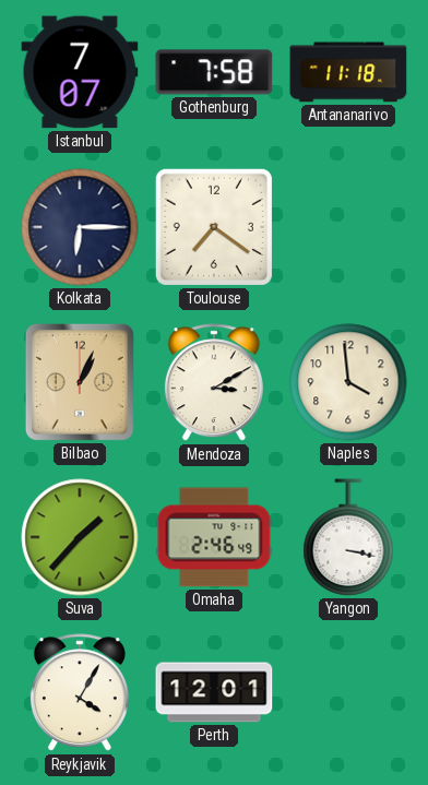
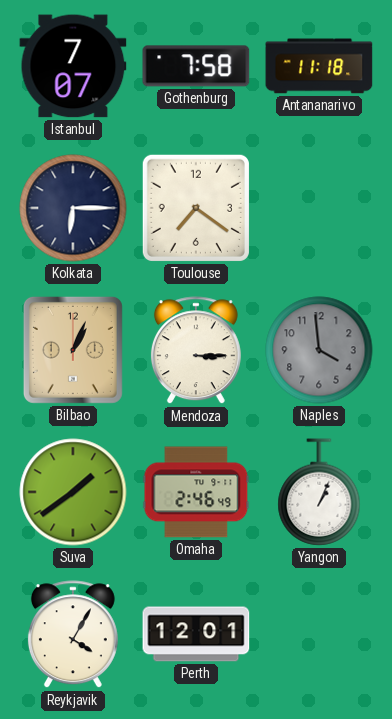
Mendoza: 3:10 -> 3:15
Naples dial: cream -> grey
Suva: 1:37 -> 1:39
Yangon: 3:17 -> 1:04
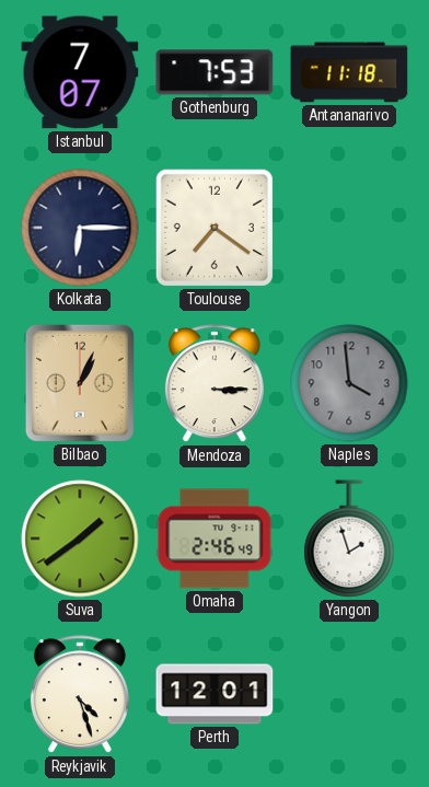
Gothenburg: 7:58 -> 7:53
Yangon: 1:04 -> 1:57
Reykjavik: 4:05 -> 4:27
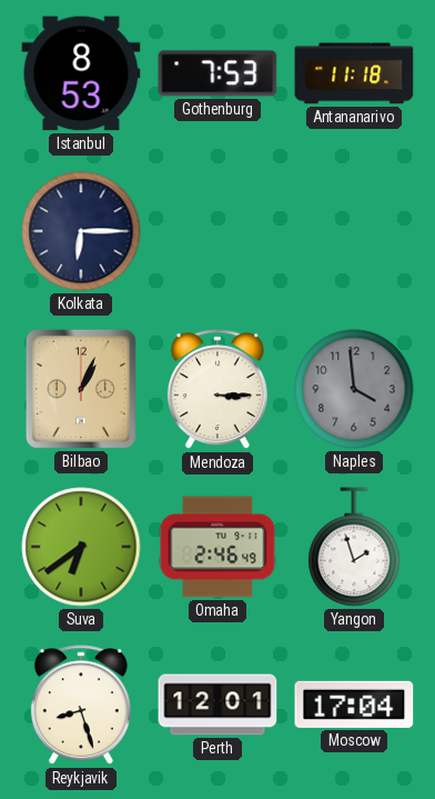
Istanbul: 7:07 -> 8:53
Toulouse: 7:21 -> none
Suva: 1:39 -> 6:39
Reykjavik: 4:27 -> 8:27
Moscow: none -> 17:04
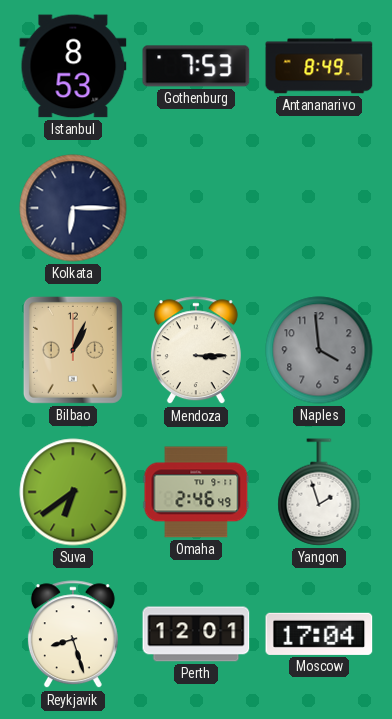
Antananarivo: 11:18 -> 8:49
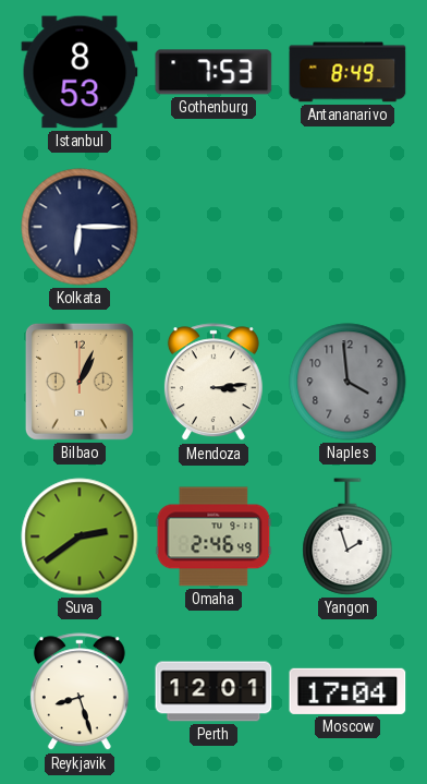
Mendoza: 3:15 -> 3:14
Suva: 6:39 -> 2:39
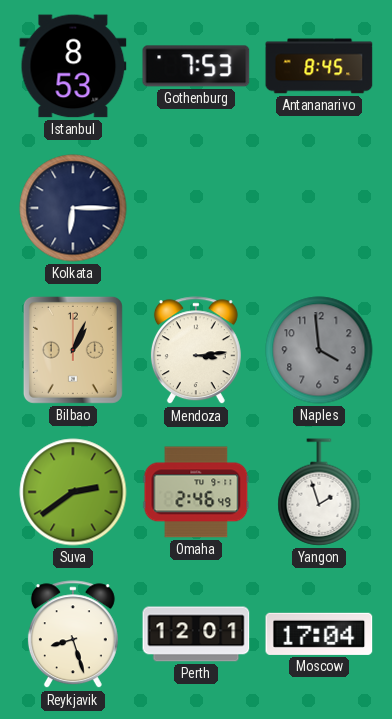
Antananarivo: 8:49 -> 8:45
